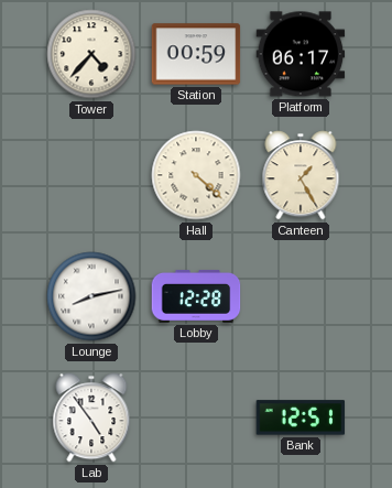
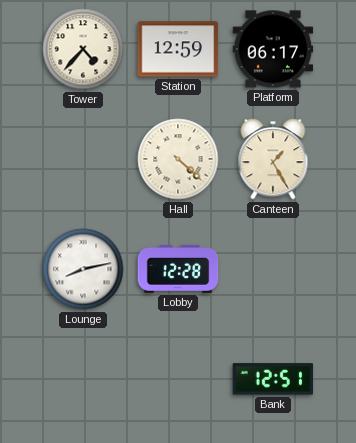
Station: 00:59 -> 12:59
Lab: 4:54 -> none
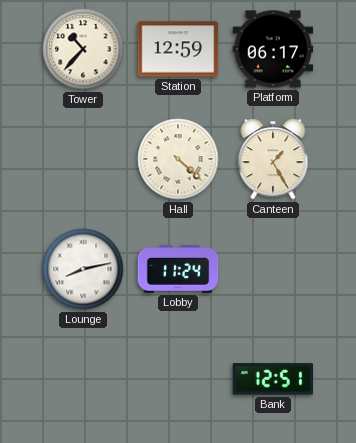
Tower: 4:37 -> 10:37
Lobby: 12:28 -> 11:24
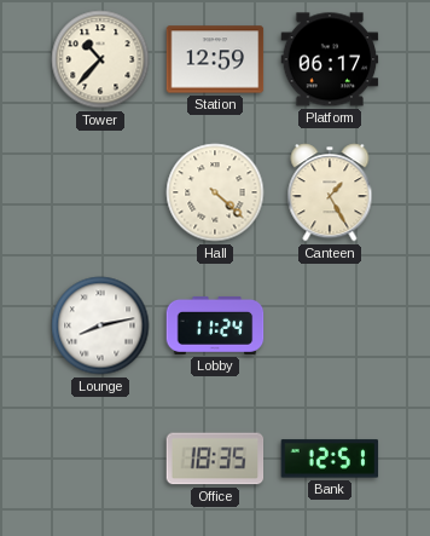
Office: none -> 18:35
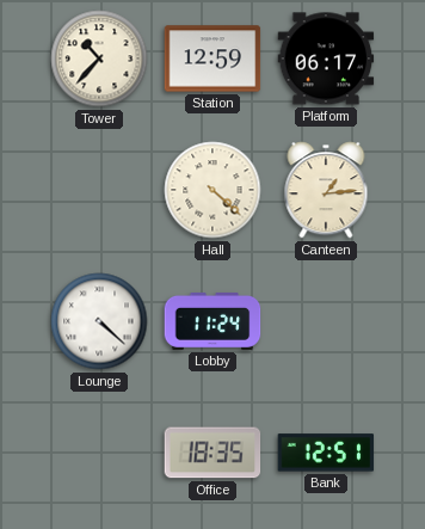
Canteen: 1:25 -> 1:14
Lounge: 8:13 -> 4:22
